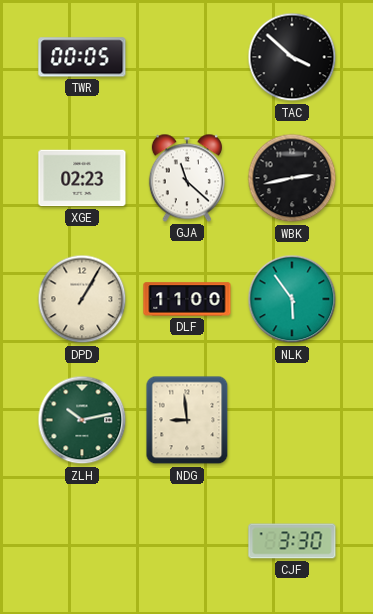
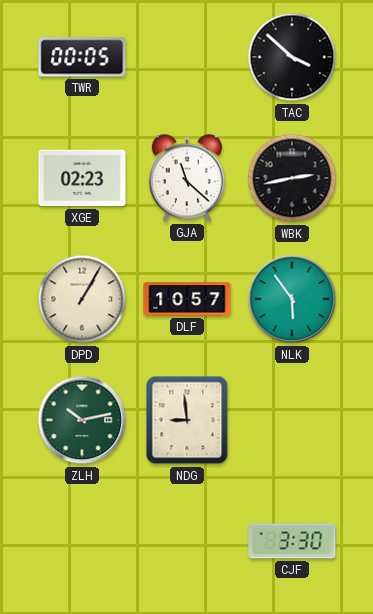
DLF: 11:00 -> 10:57
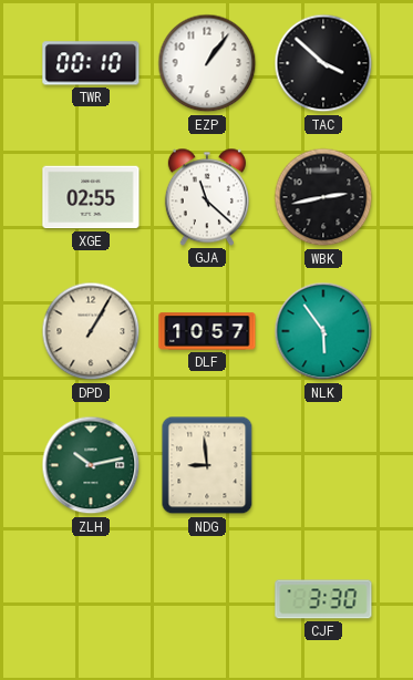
TWR: 00:05 -> 00:10
EZP: none -> 1:06
XGE: 02:23 -> 02:55
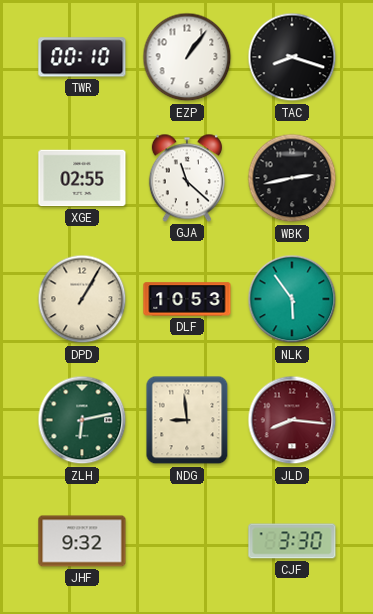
TAC: 3:52 -> 8:18
DLF: 10:57 -> 10:53
ZLH: 10:13 -> 6:13
JLD: none -> 8:16
JHF: none -> 9:32
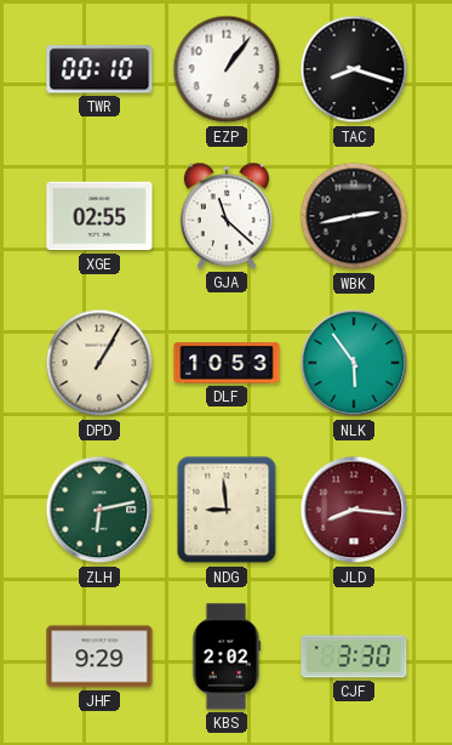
JHF: 9:32 -> 9:29
KBS: none -> 2:02
